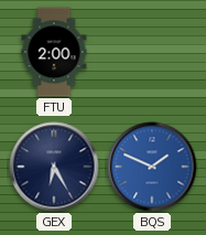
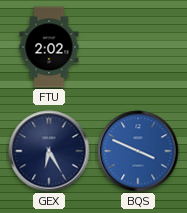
FTU: 2:00 -> 2:02
BQS: 1:49 -> 3:49
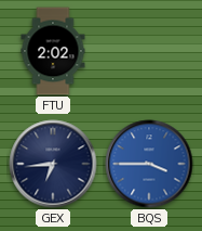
GEX: 6:25 -> 6:44
BQS: 3:49 -> 3:45
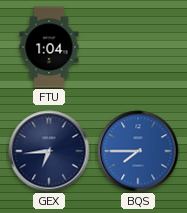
FTU: 2:02 -> 1:04
BQS: 3:45 -> 7:45
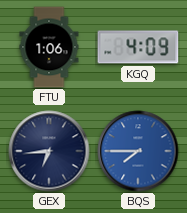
FTU: 1:04 -> 1:06
KGQ: none -> 4:09
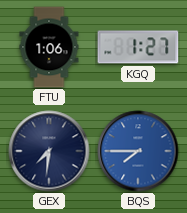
KGQ: 4:09 -> 1:27
GEX: 6:44 -> 7:31
